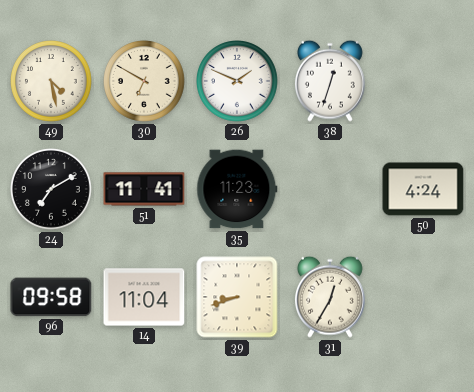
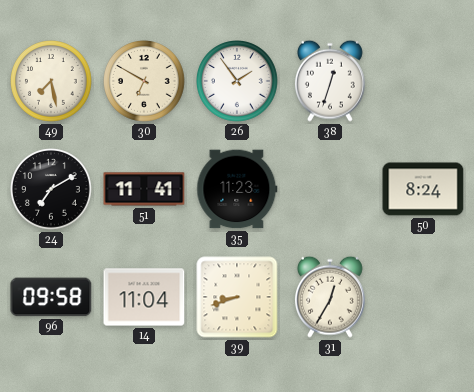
49: 4:28 -> 7:28
26: 1:49 -> 1:54
50: 4:24 -> 8:24
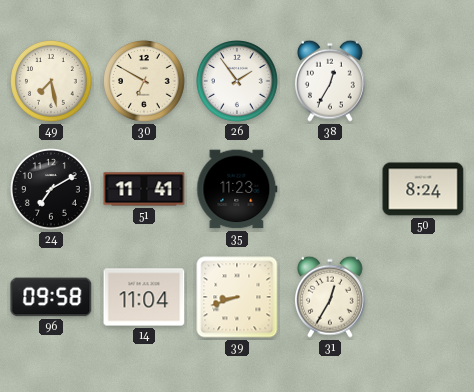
38: 12:33 -> 12:35
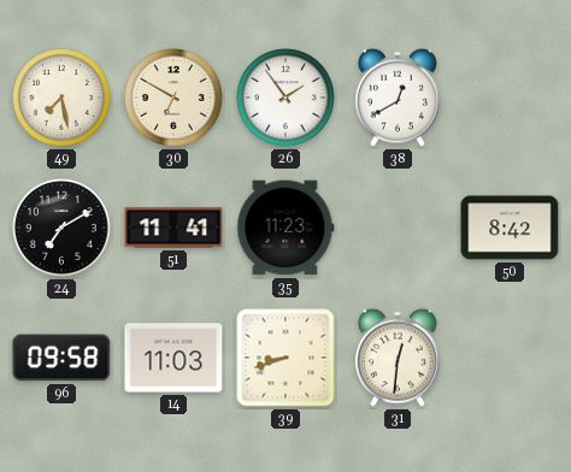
38: 12:35 -> 12:40
50: 8:24 -> 8:42
14: 11:04 -> 11:03
31: 12:35 -> 12:31
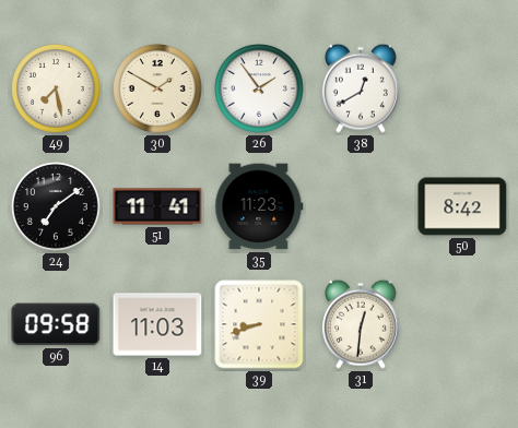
30: 6:50 -> 1:50
24: 7:10 -> 7:09
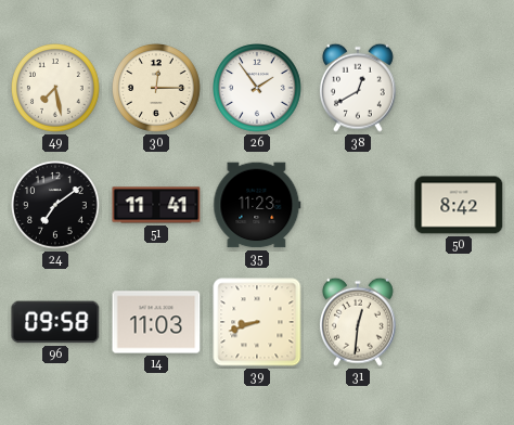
30: 1:50 -> 12:15
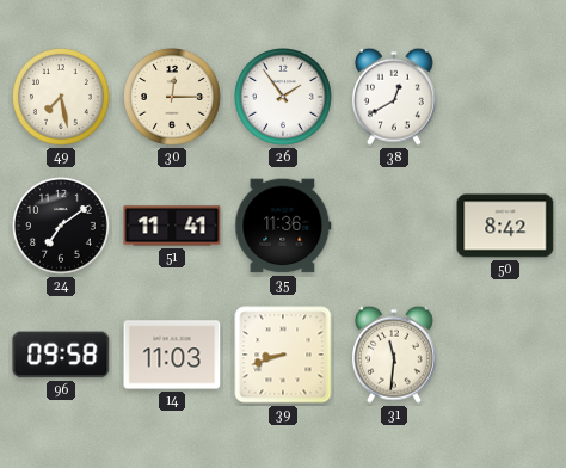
35: 11:23 -> 11:36
31: 12:31 -> 11:31
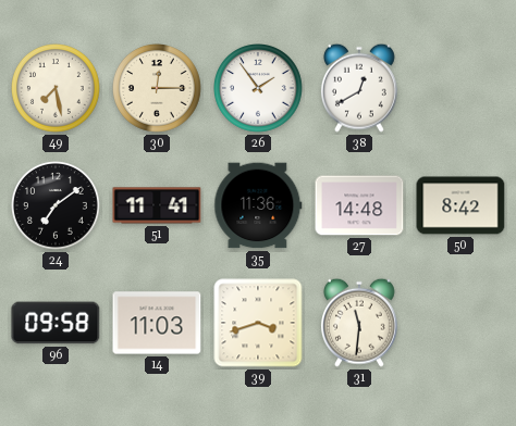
27: none -> 14:48
39: 8:42 -> 3:42
